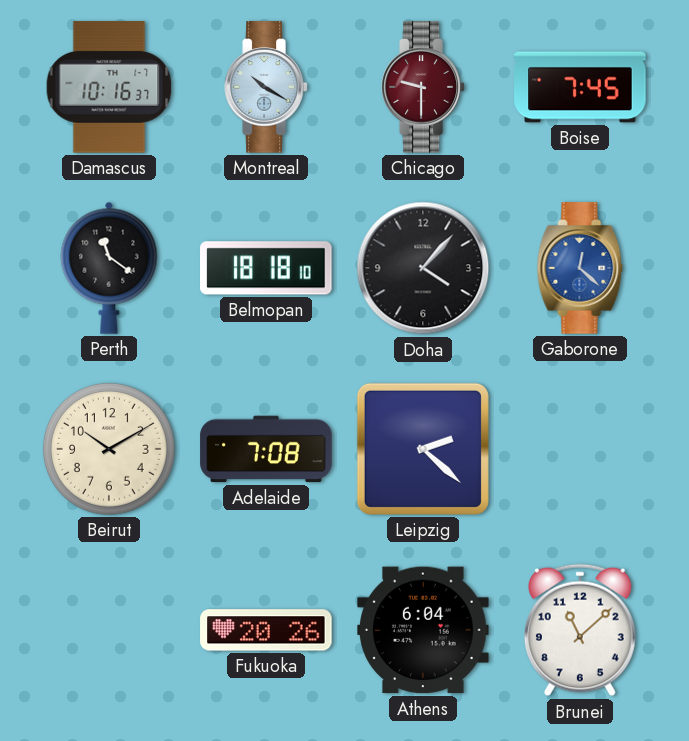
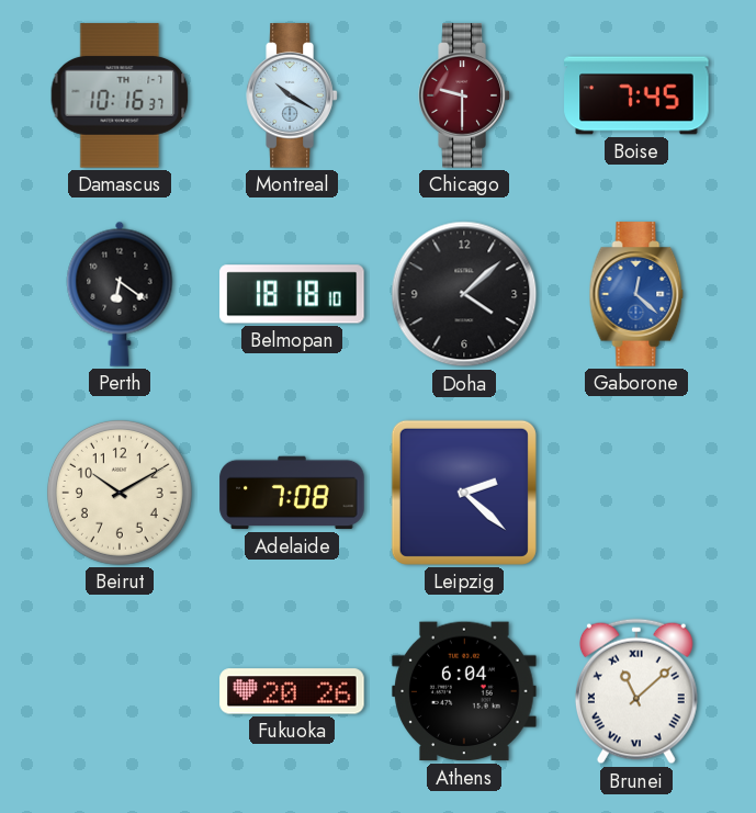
Perth: 11:21 -> 6:21
Doha: 4:07 -> 4:08
Brunei numerals: Arabic -> Roman
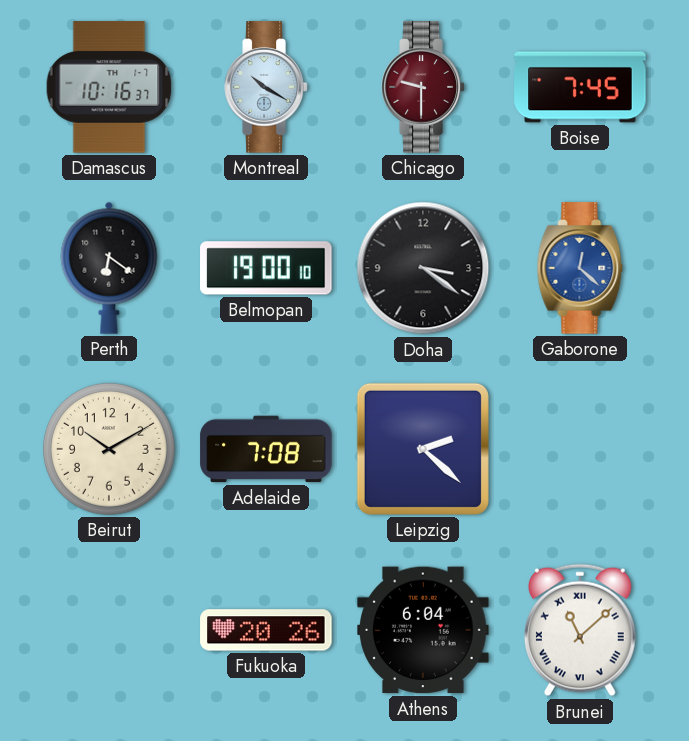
Belmopan: 18:18 -> 19:00
Doha: 4:08 -> 3:21
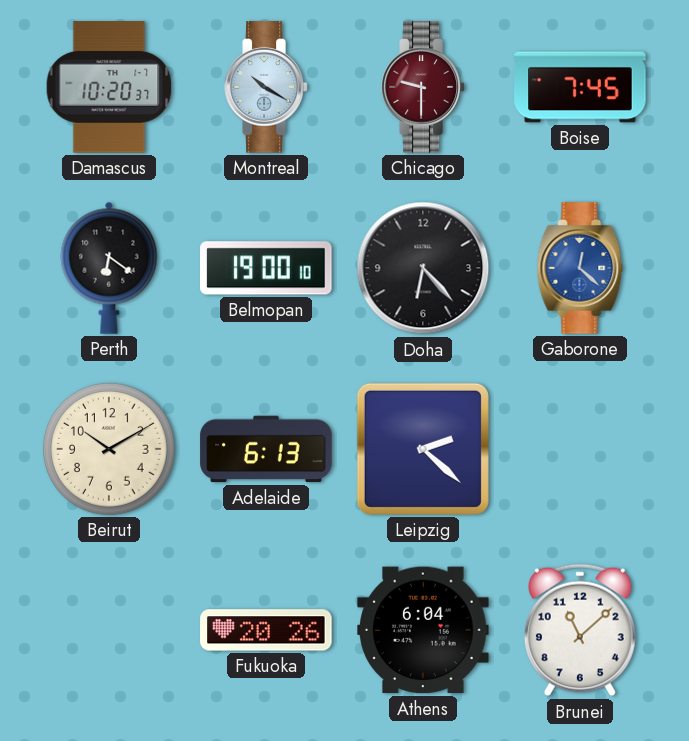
Damascus: 10:16 -> 10:20
Doha: 3:21 -> 6:23
Adelaide: 7:08 -> 6:13
Brunei numerals: Roman -> Arabic
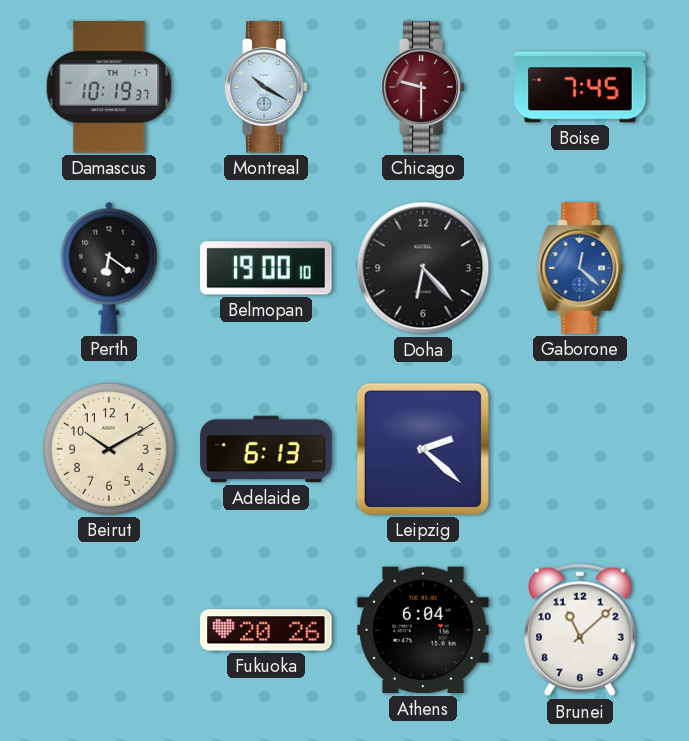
Damascus: 10:20 -> 10:19
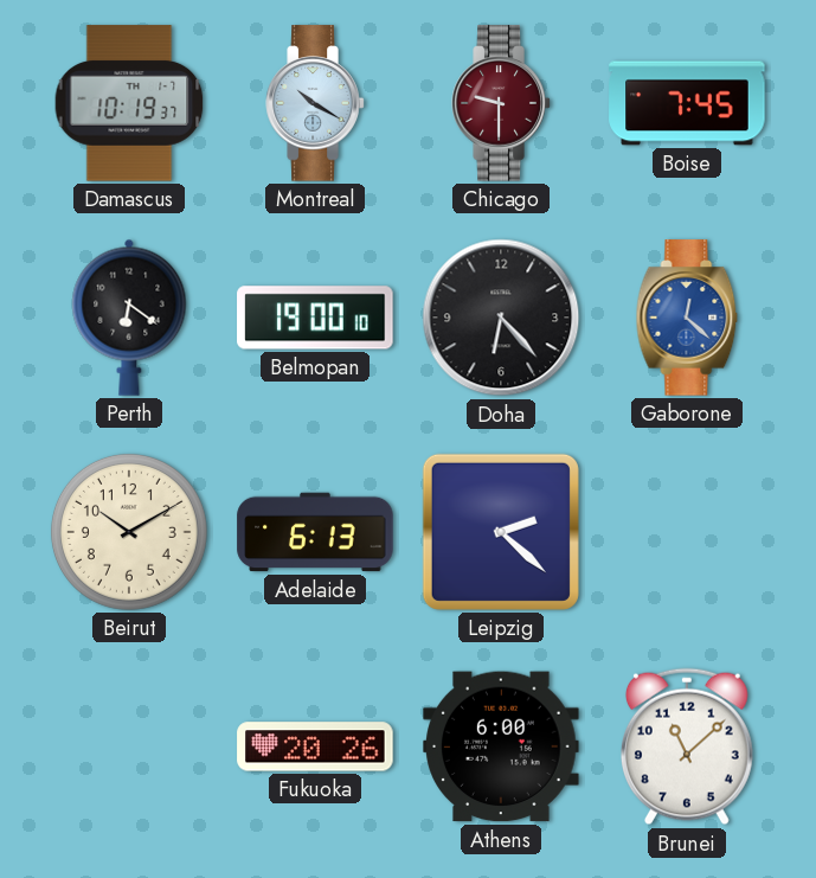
Athens: 6:04 -> 6:00
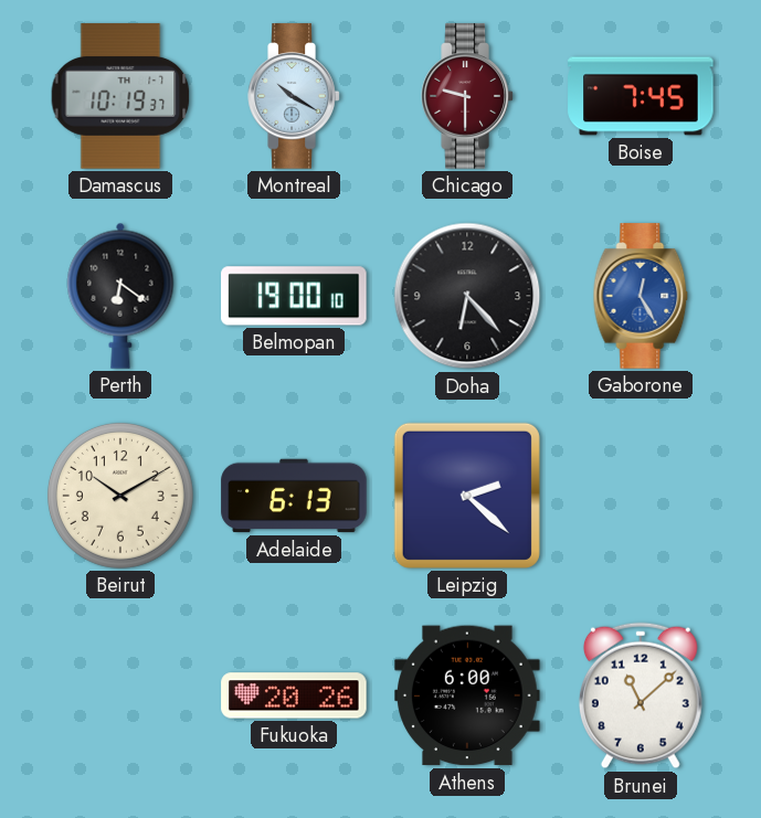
Gaborone: 12:22 -> 12:25
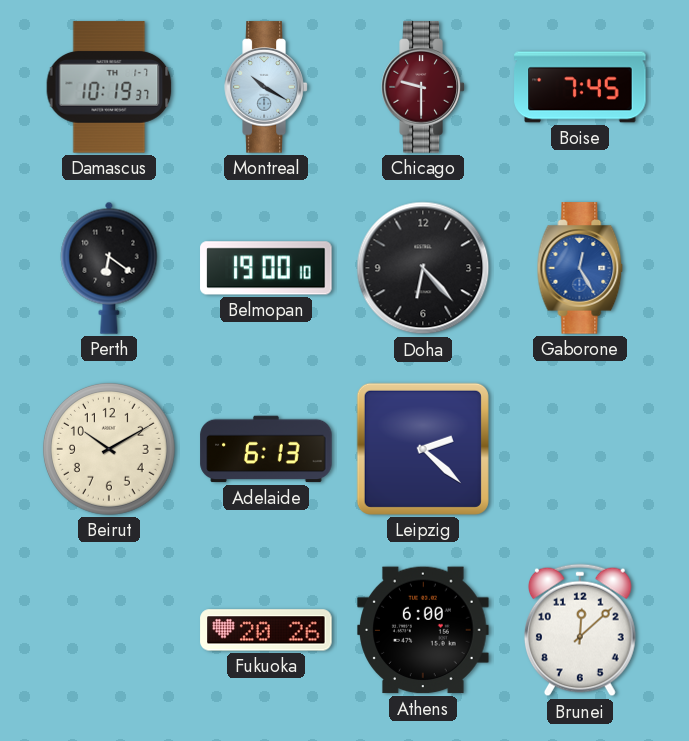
Brunei: 11:08 -> 12:08
